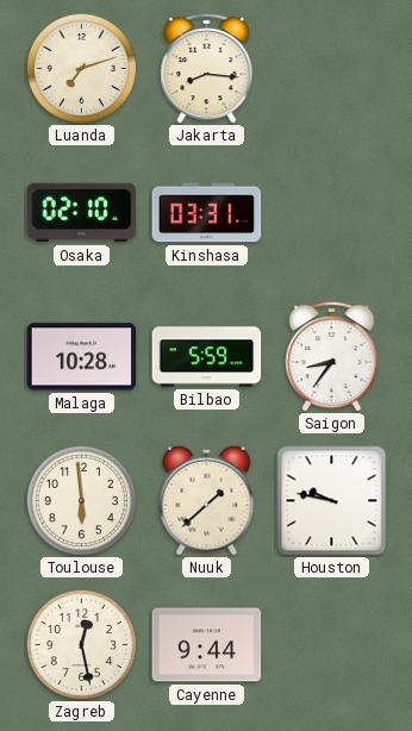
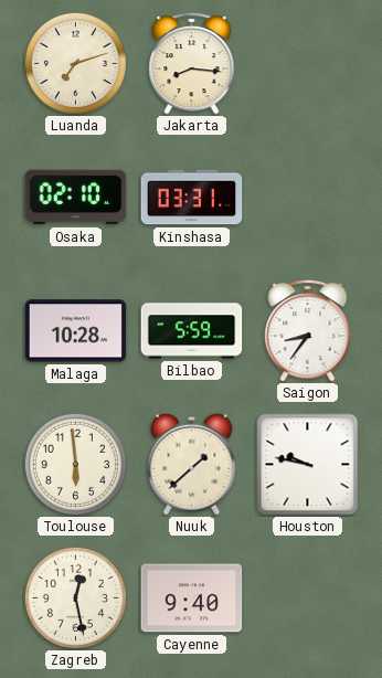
Cayenne: 9:44 -> 9:40
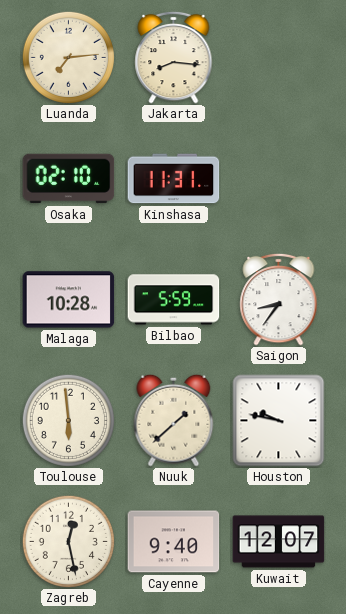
Luanda: 7:12 -> 7:14
Kinshasa: 03:31 -> 11:31
Kuwait: none -> 12:07
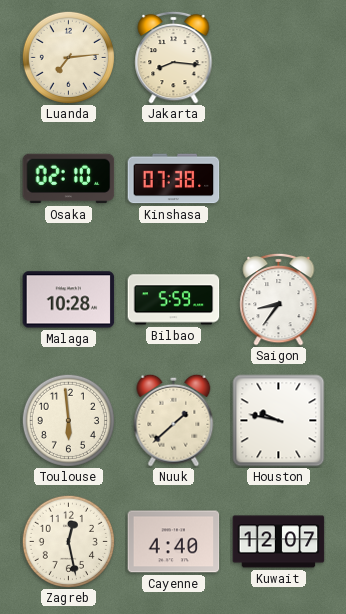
Kinshasa: 11:31 -> 07:38
Cayenne: 9:40 -> 4:40
